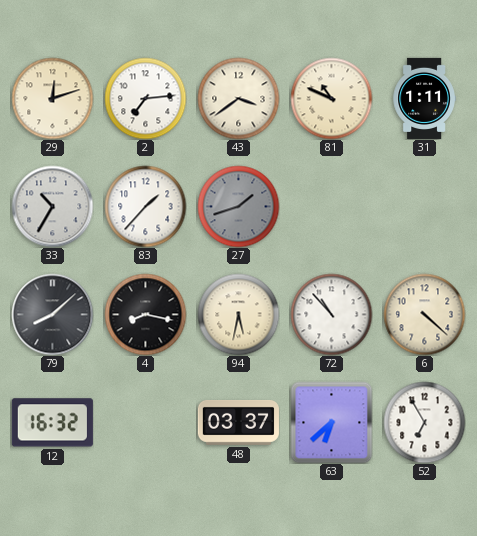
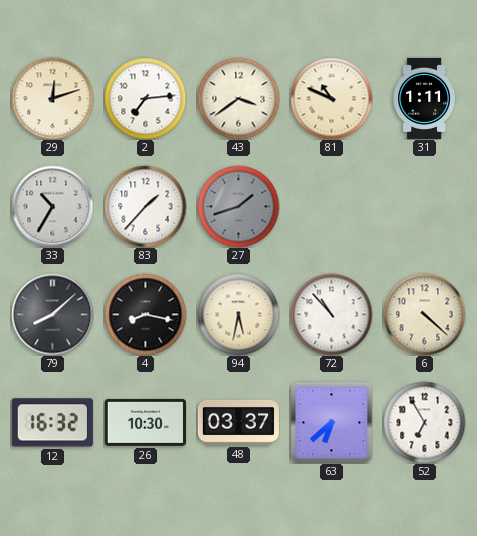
26: none -> 10:30
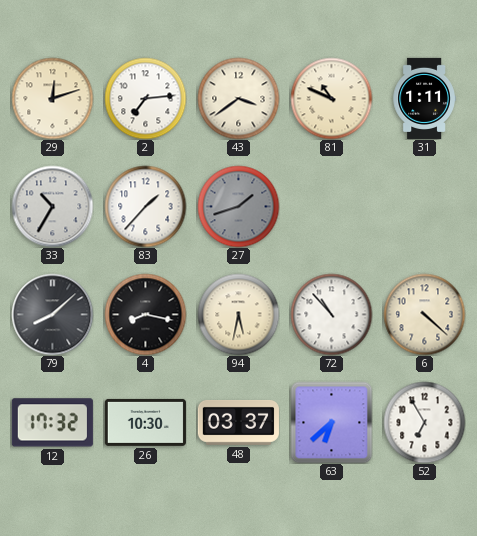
12: 16:32 -> 17:32
